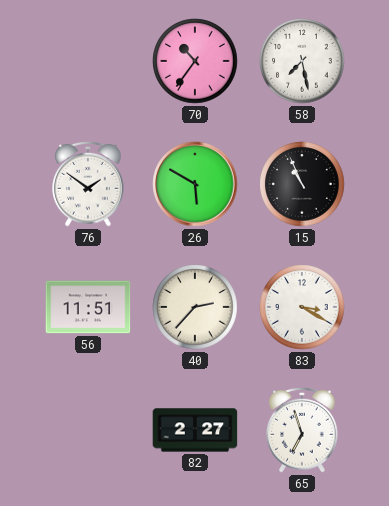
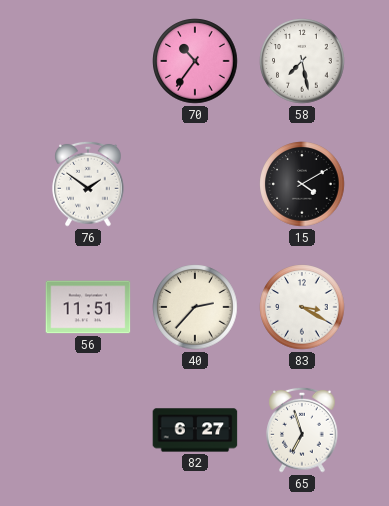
26: 5:50 -> none
15: 10:56 -> 4:10
82: 2:27 -> 6:27
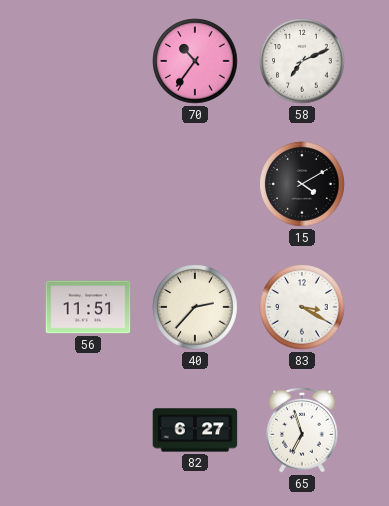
58: 7:28 -> 7:11
76: 1:51 -> none
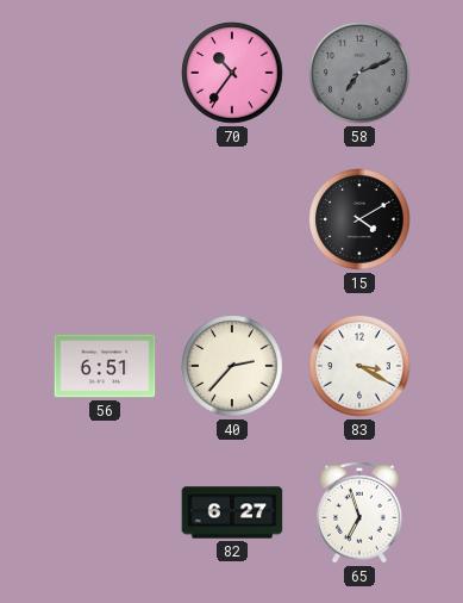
58 dial: white -> grey
56: 11:51 -> 6:51
